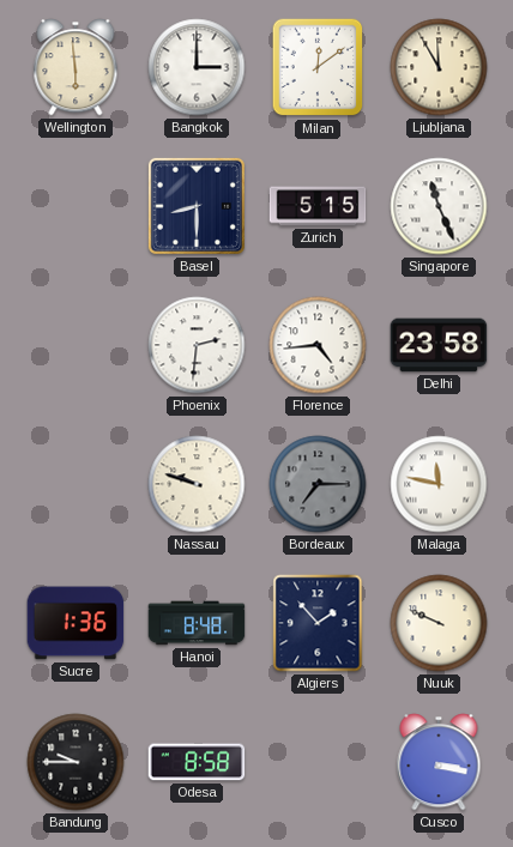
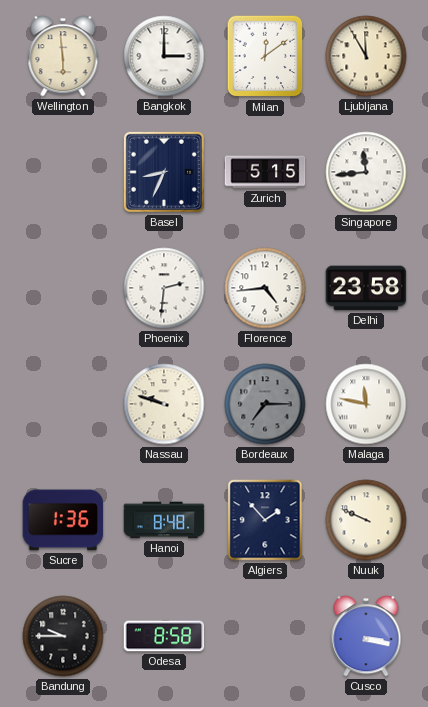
Basel: 8:30 -> 8:34
Singapore: 11:26 -> 11:44
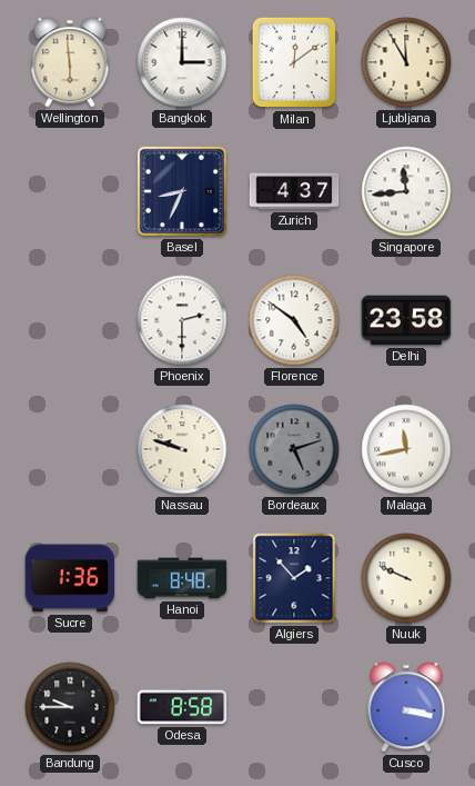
Zurich: 5:15 -> 4:37
Phoenix: 2:31 -> 2:30
Florence: 4:44 -> 4:51
Bordeaux: 7:15 -> 5:12
Malaga: 11:47 -> 11:43
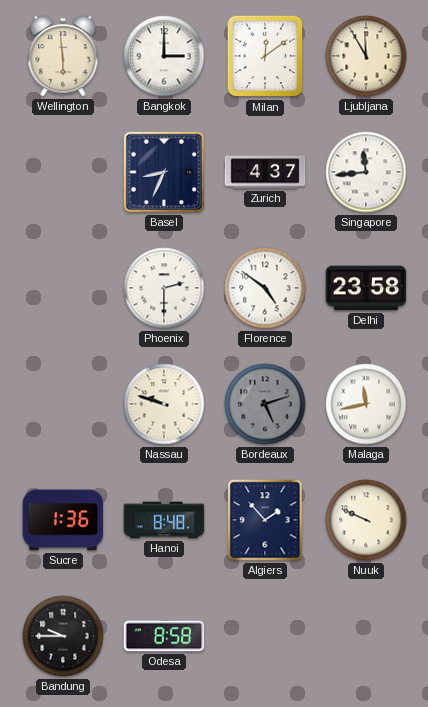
Cusco: 3:17 -> none
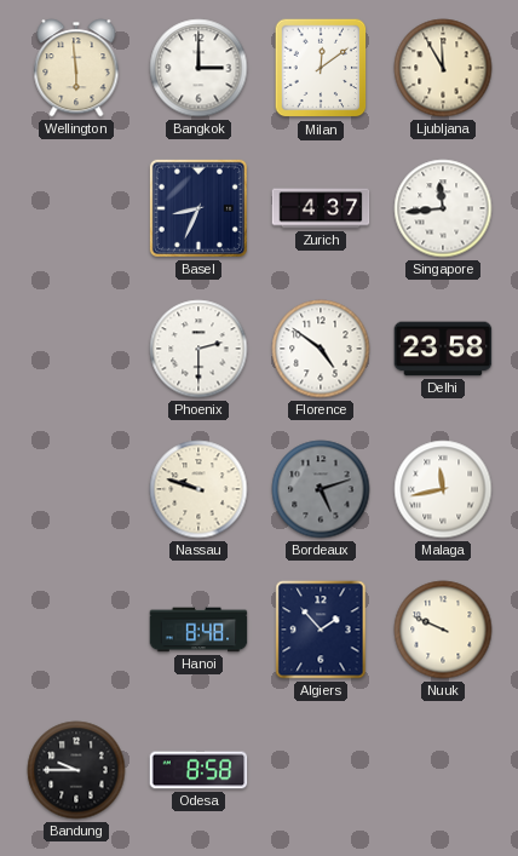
Sucre: 1:36 -> none
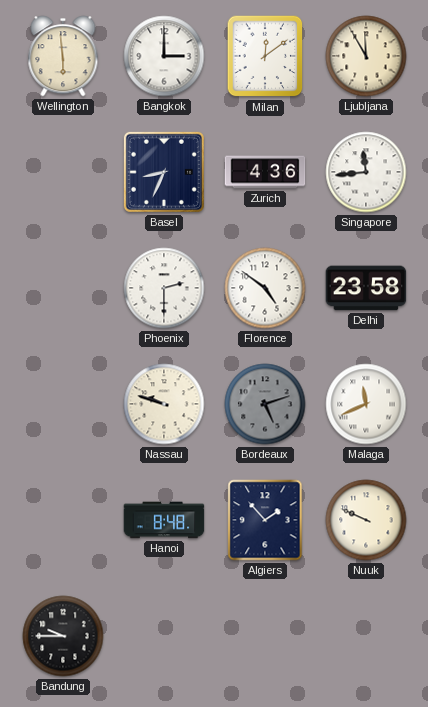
Zurich: 4:37 -> 4:36
Malaga: 11:43 -> 11:41
Odesa: 8:58 -> none
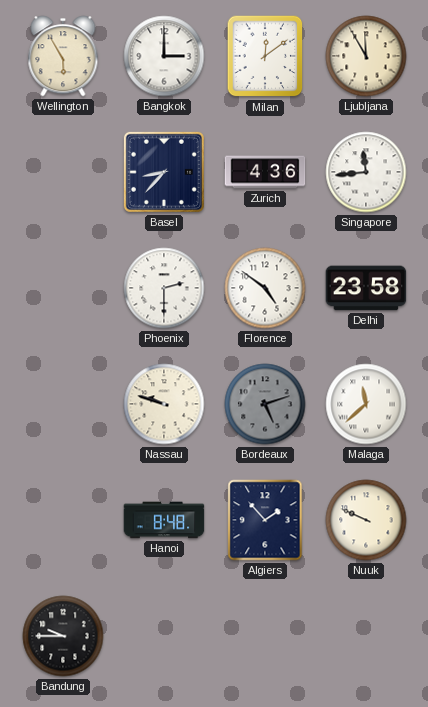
Wellington: 5:59 -> 5:55
Basel: 8:34 -> 8:37
Malaga: 11:41 -> 11:38
